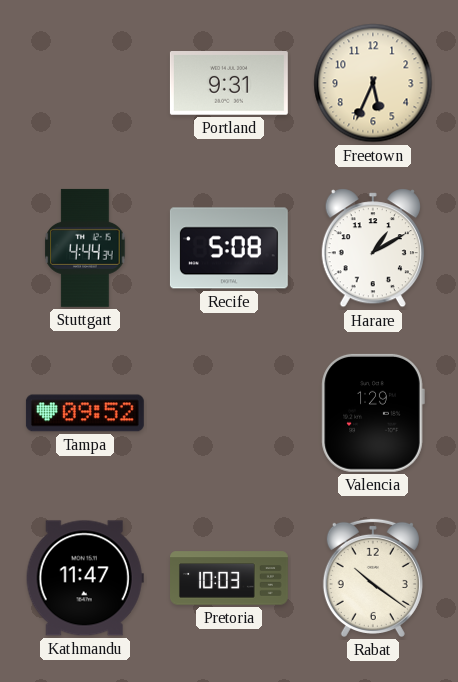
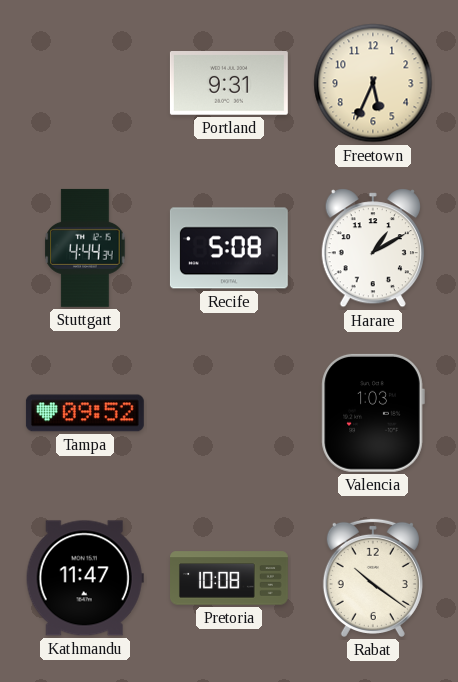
Valencia: 1:29 -> 1:03
Pretoria: 10:03 -> 10:08
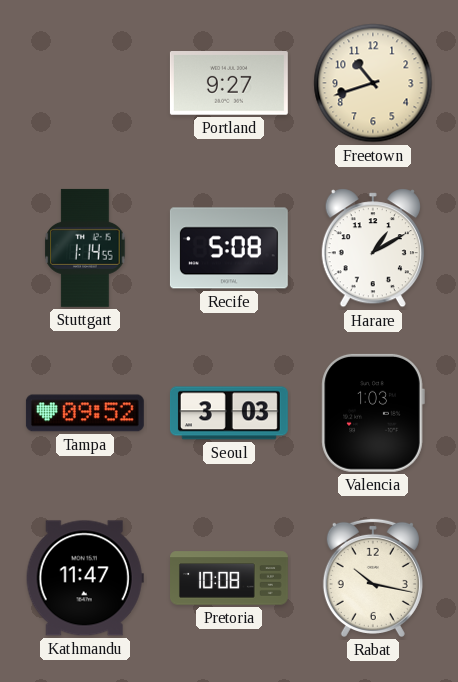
Portland: 9:31 -> 9:27
Freetown: 5:34 -> 10:42
Stuttgart: 4:44 -> 1:14
Seoul: none -> 3:03
Rabat: 10:21 -> 10:17
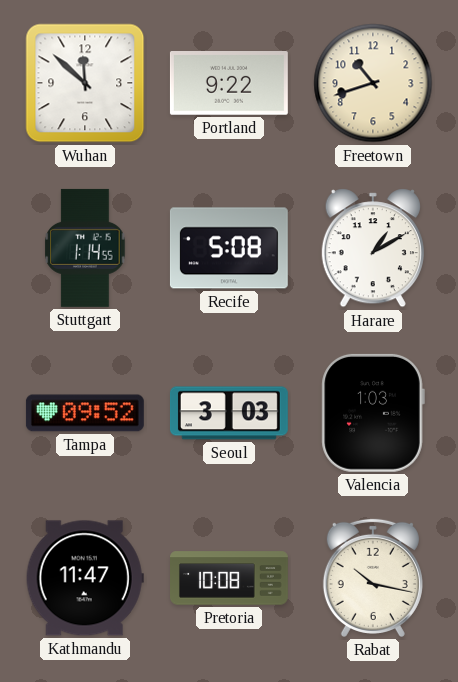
Wuhan: none -> 11:52
Portland: 9:27 -> 9:22
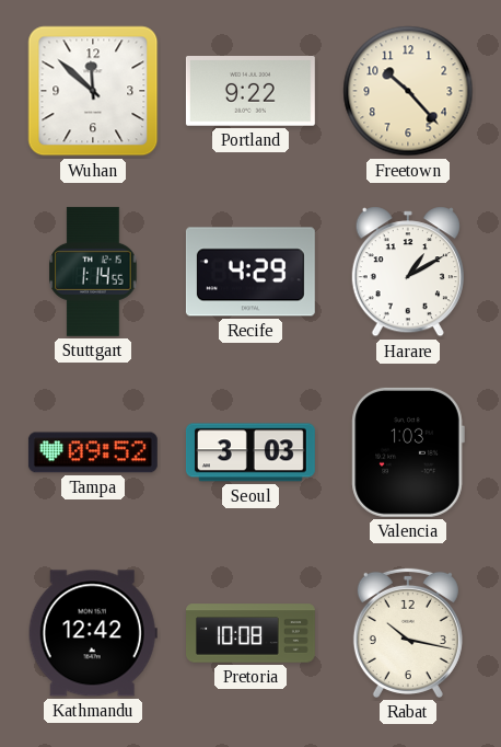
Freetown: 10:42 -> 10:23
Recife: 5:08 -> 4:29
Kathmandu: 11:47 -> 12:42
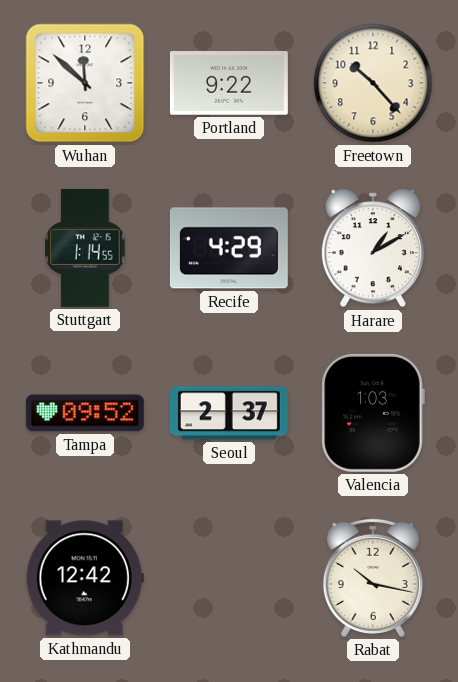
Seoul: 3:03 -> 2:37
Pretoria: 10:08 -> none
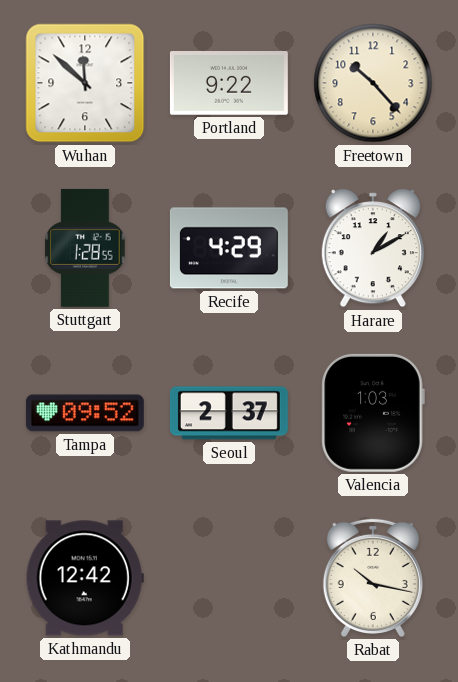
Stuttgart: 1:14 -> 1:28
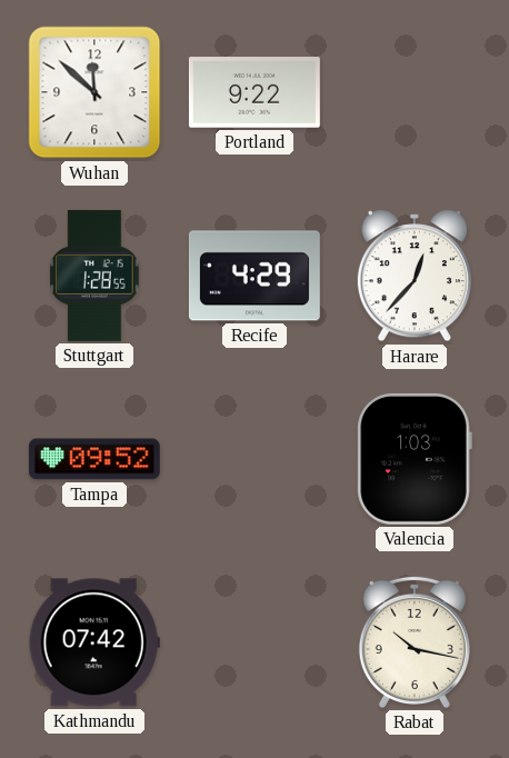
Freetown: 10:23 -> none
Harare: 1:10 -> 12:37
Seoul: 2:37 -> none
Kathmandu: 12:42 -> 07:42
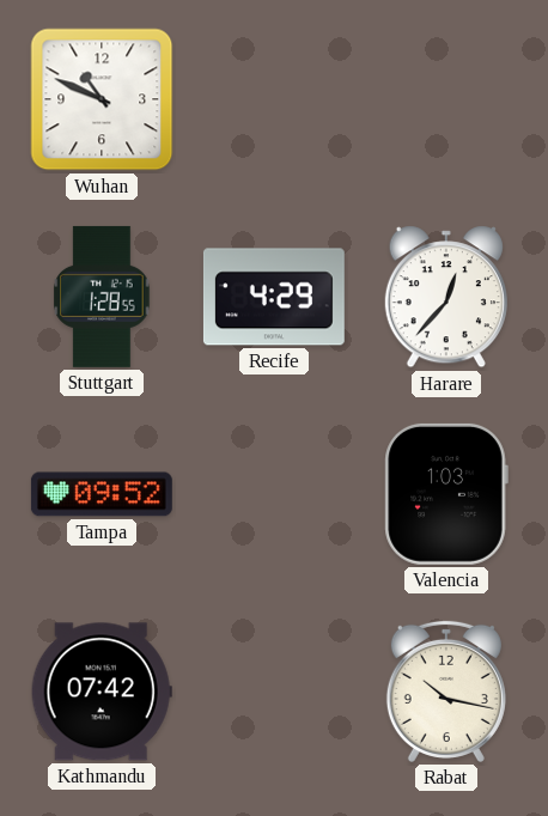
Wuhan: 11:52 -> 10:49
Portland: 9:22 -> none
